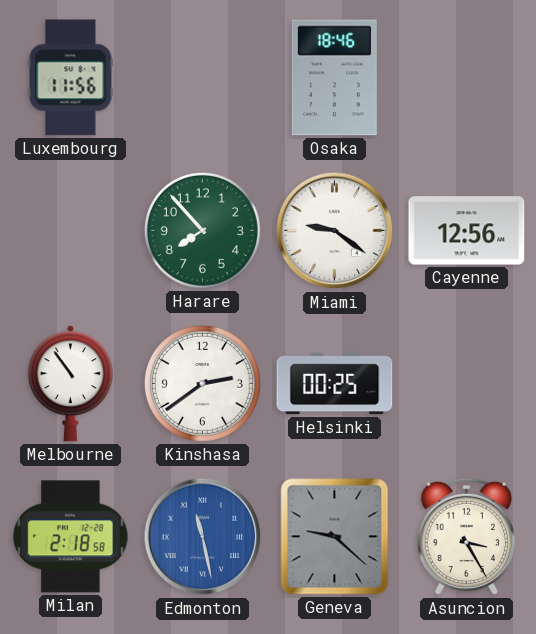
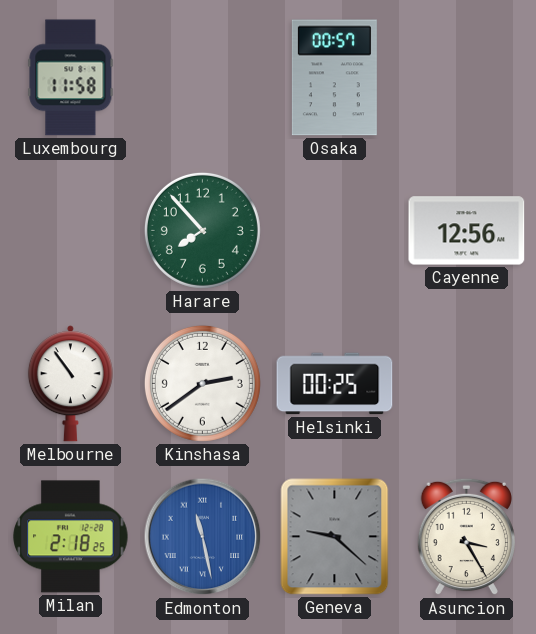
Luxembourg: 11:56 -> 11:58
Osaka: 18:46 -> 00:57
Miami: 9:21 -> none
Milan: 2:18:58 -> 2:18:25
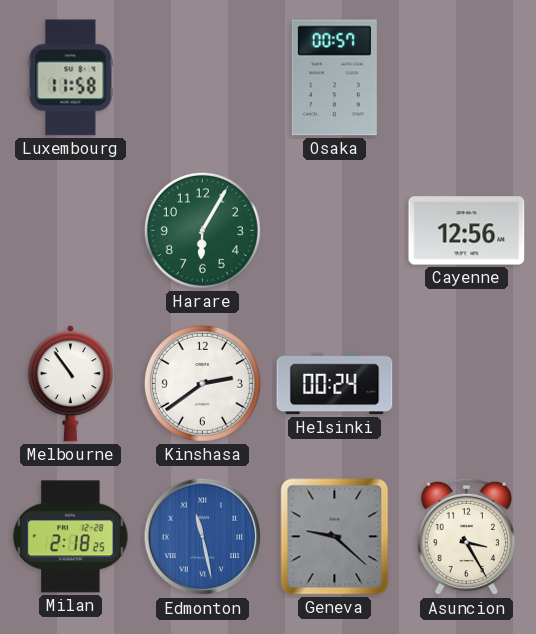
Harare: 7:53 -> 6:05
Helsinki: 00:25 -> 00:24
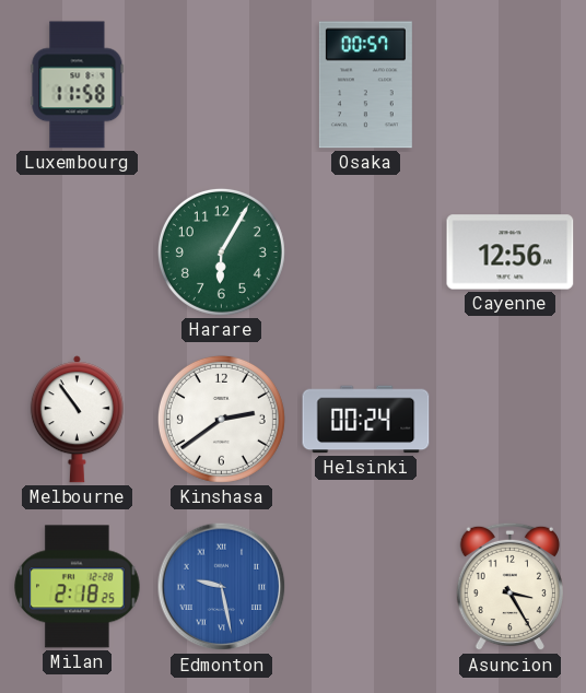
Edmonton: 11:28 -> 9:28
Geneva: 9:22 -> none
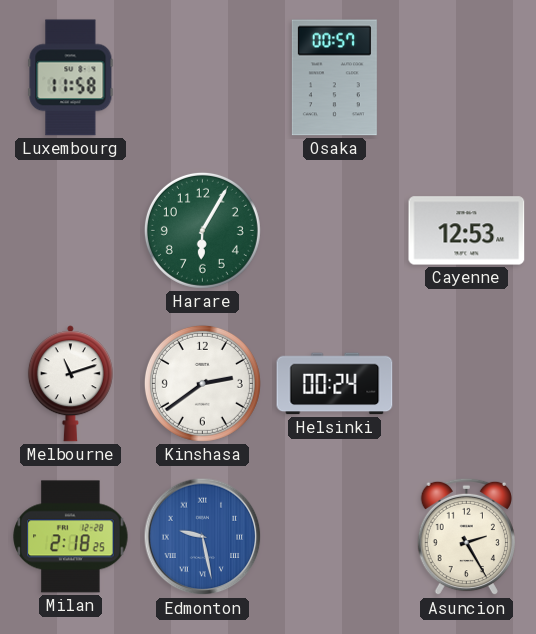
Cayenne: 12:56 -> 12:53
Melbourne: 10:54 -> 11:12
Asuncion: 3:25 -> 2:25
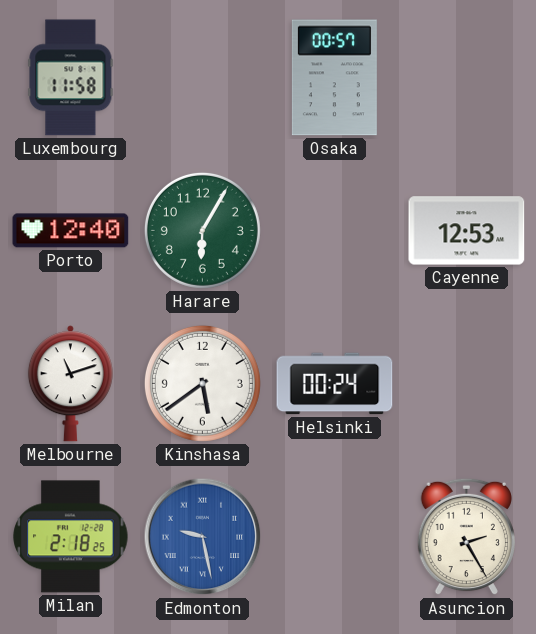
Porto: none -> 12:40
Kinshasa: 2:39 -> 5:39
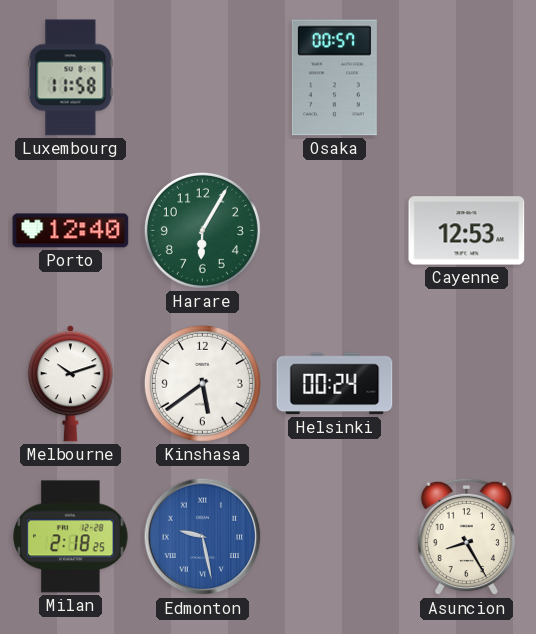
Melbourne: 11:12 -> 10:12
Asuncion: 2:25 -> 8:25
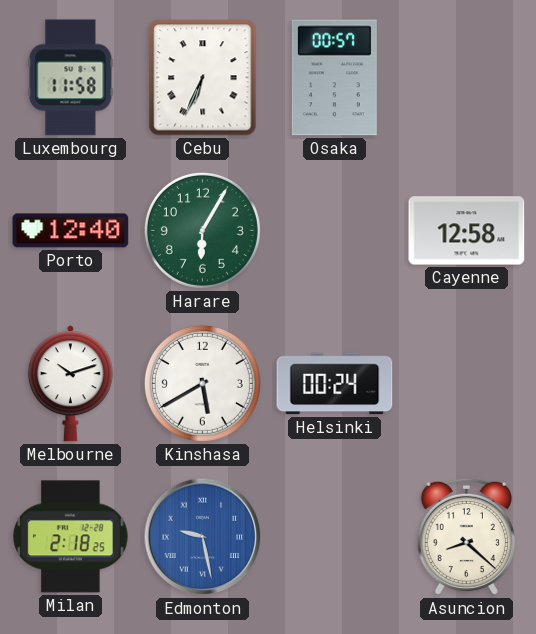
Cebu: none -> 6:34
Cayenne: 12:53 -> 12:58
Kinshasa: 5:39 -> 5:40
Asuncion: 8:25 -> 8:22
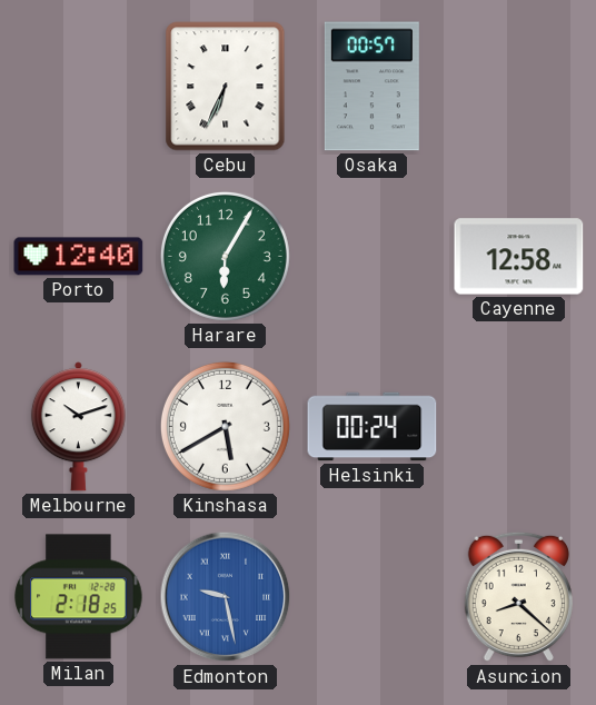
Luxembourg: 11:58 -> none
